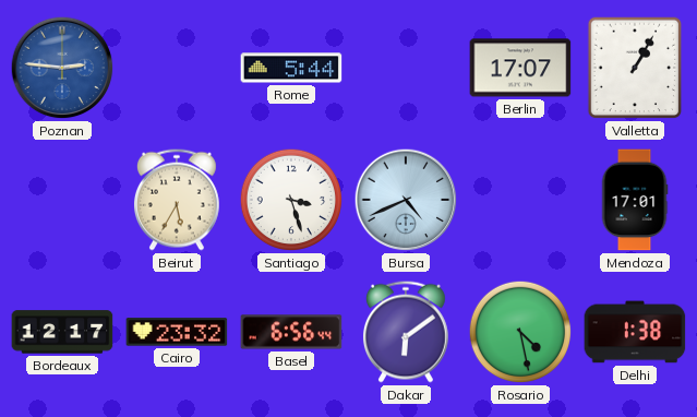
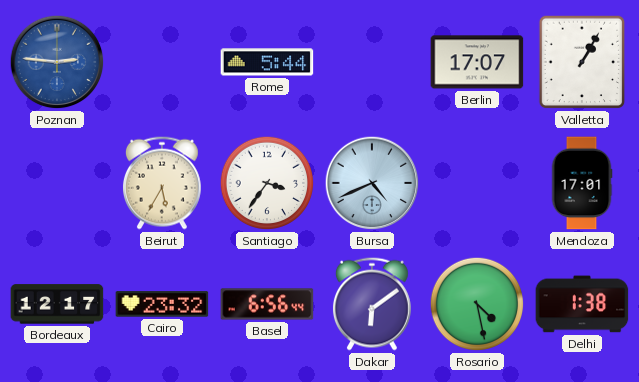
Santiago: 3:27 -> 3:36
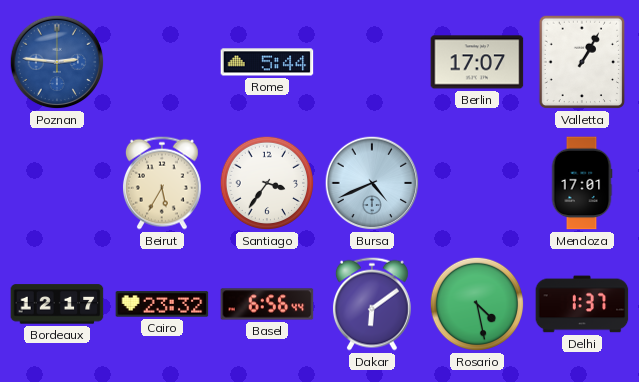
Delhi: 1:38 -> 1:37
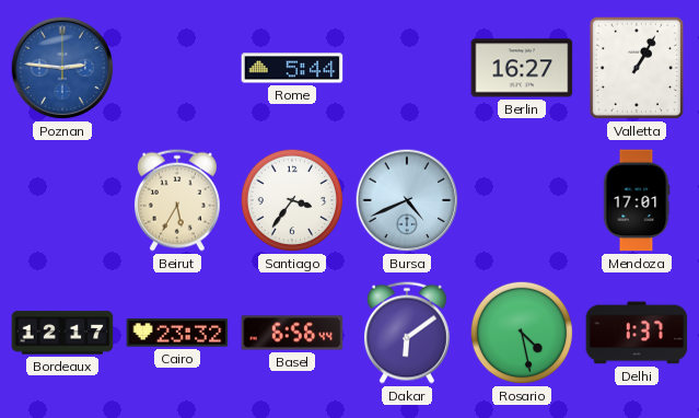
Berlin: 17:07 -> 16:27
